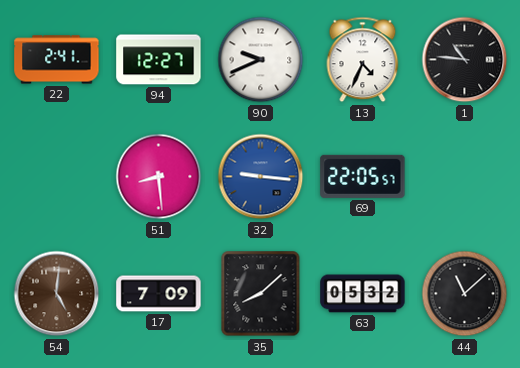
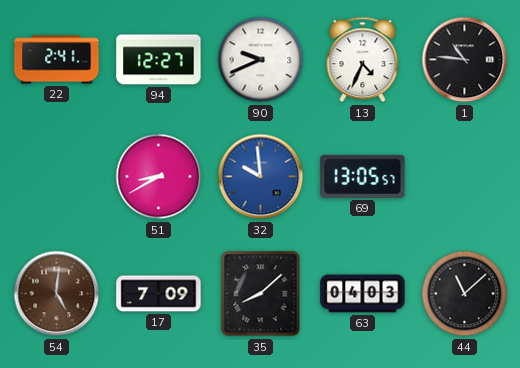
51: 8:29 -> 8:40
32: 9:16 -> 9:59
69: 22:05 -> 13:05
63: 05:32 -> 04:03
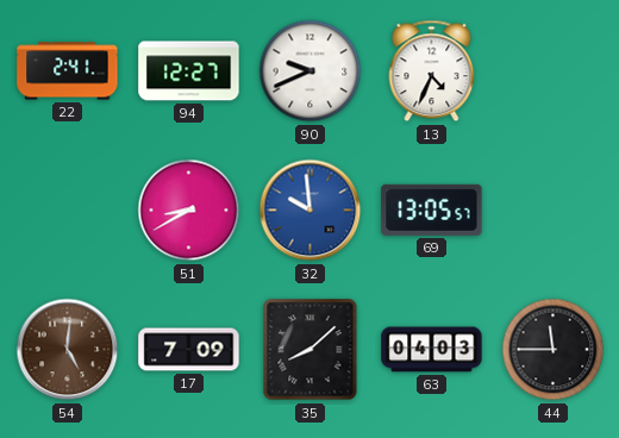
1: 10:46 -> none
44: 11:08 -> 11:45
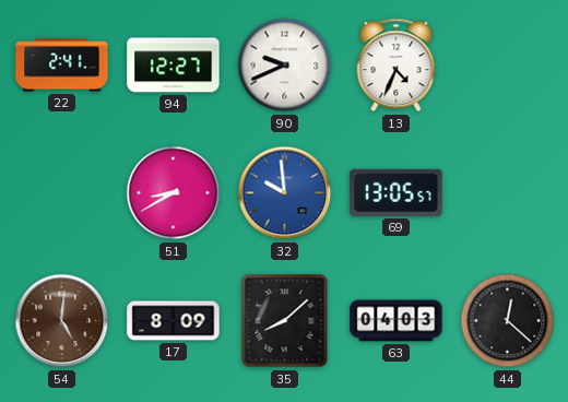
17: 7:09 -> 8:09
44: 11:45 -> 12:22
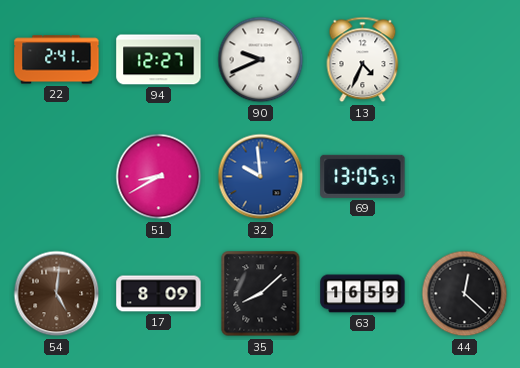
63: 04:03 -> 16:59
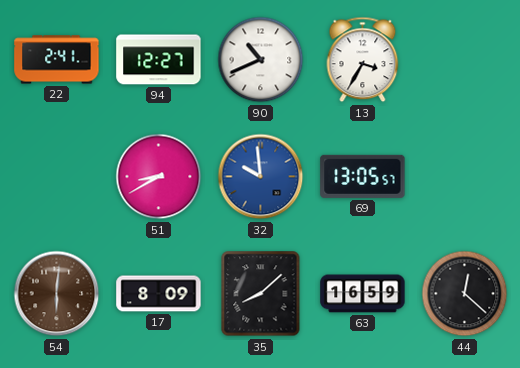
90: 9:41 -> 10:41
13: 4:34 -> 3:35
54: 5:01 -> 6:01
